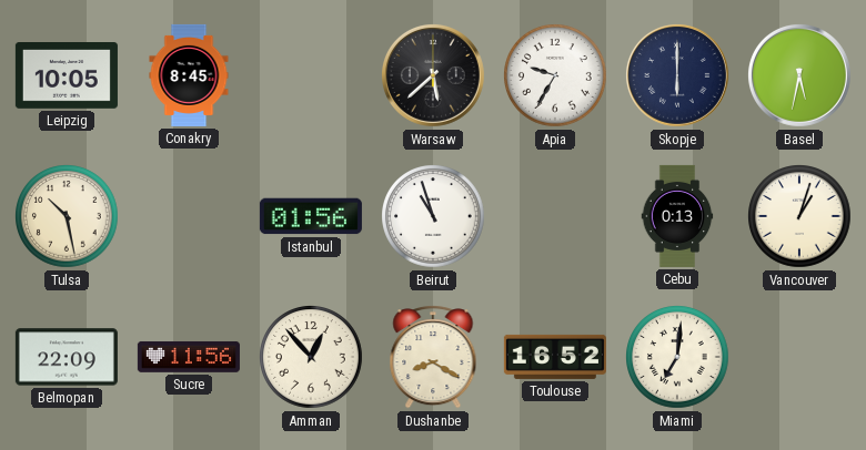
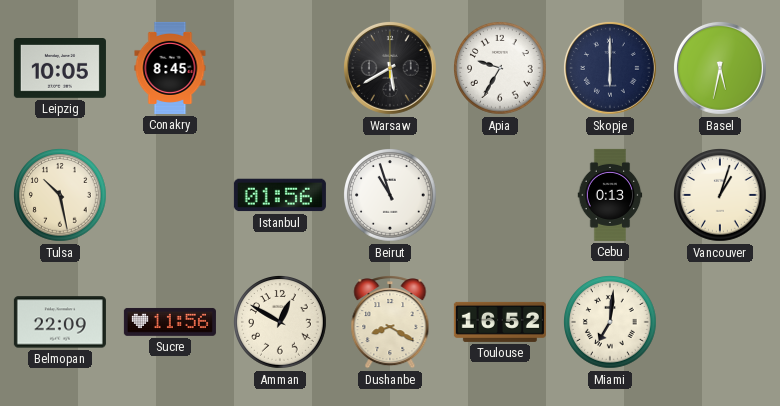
Warsaw: 5:38 -> 5:40
Amman: 12:53 -> 12:50
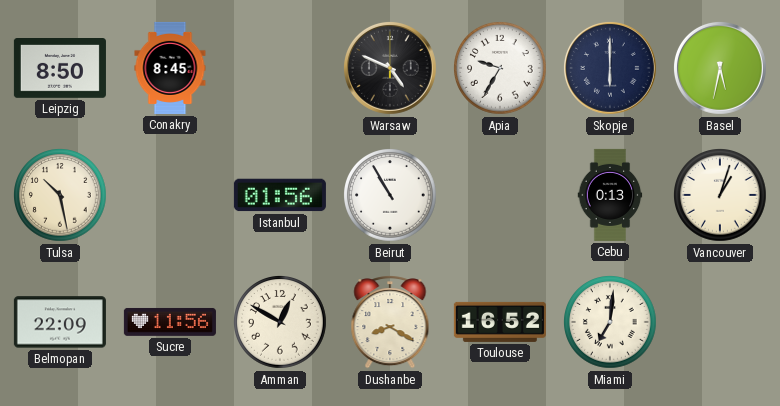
Leipzig: 10:05 -> 8:50
Warsaw: 5:40 -> 4:49
Beirut: 10:57 -> 10:55
